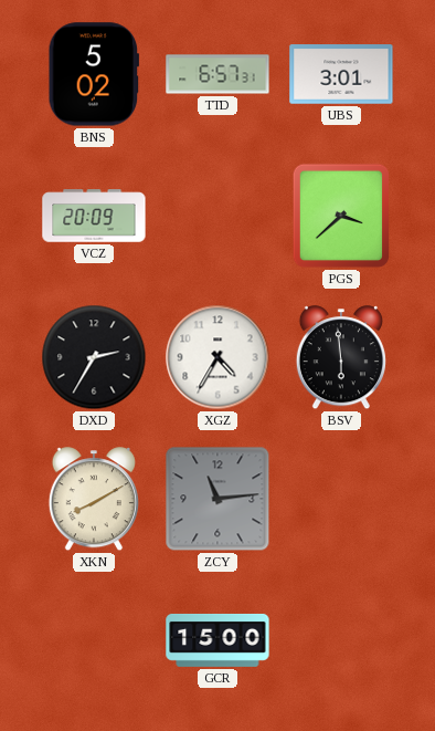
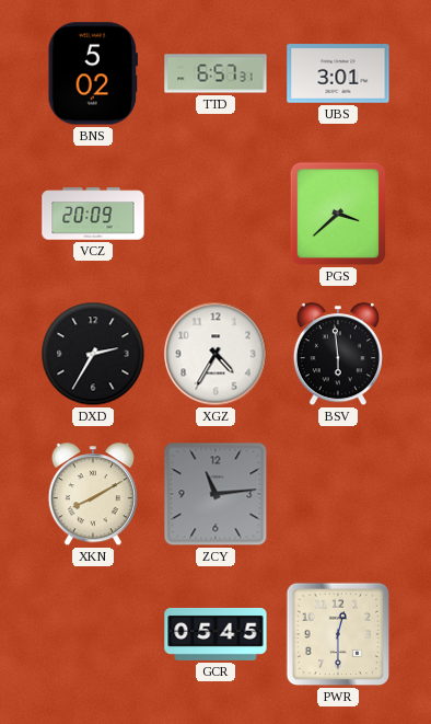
GCR: 15:00 -> 05:45
PWR: none -> 12:30
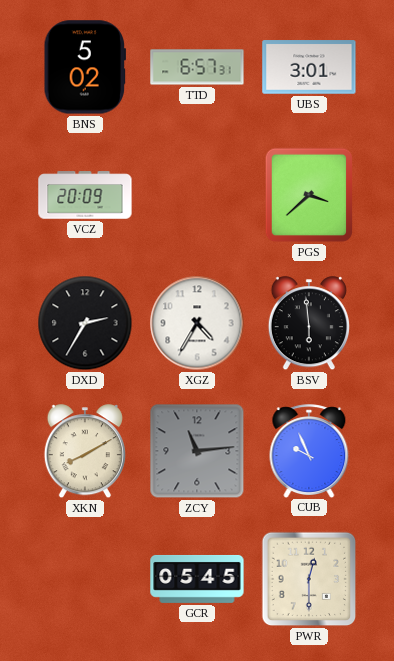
CUB: none -> 9:56
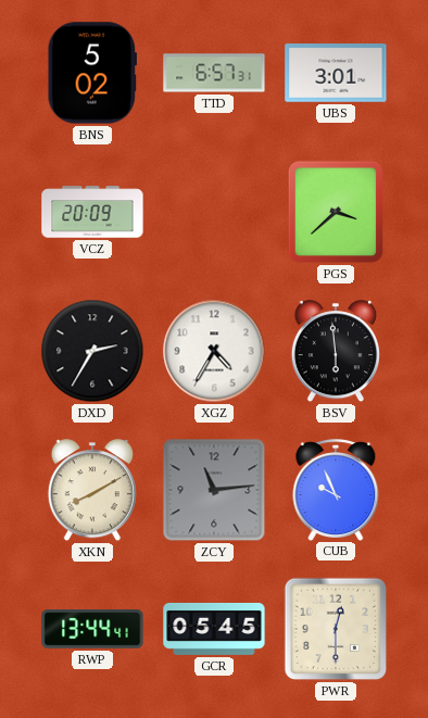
RWP: none -> 13:44
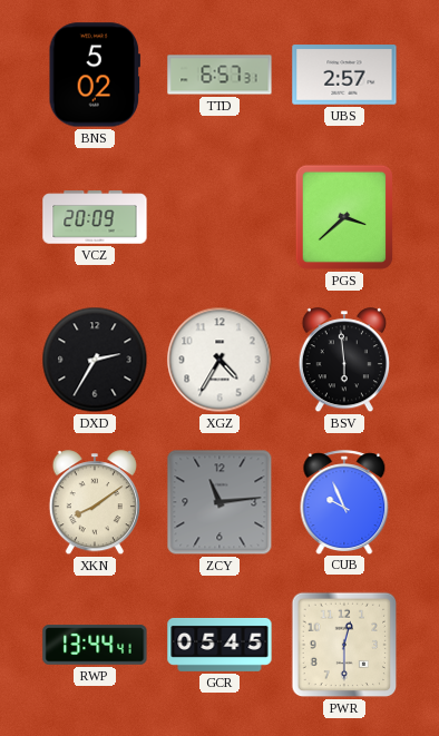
UBS: 3:01 -> 2:57
XKN: 8:10 -> 8:09
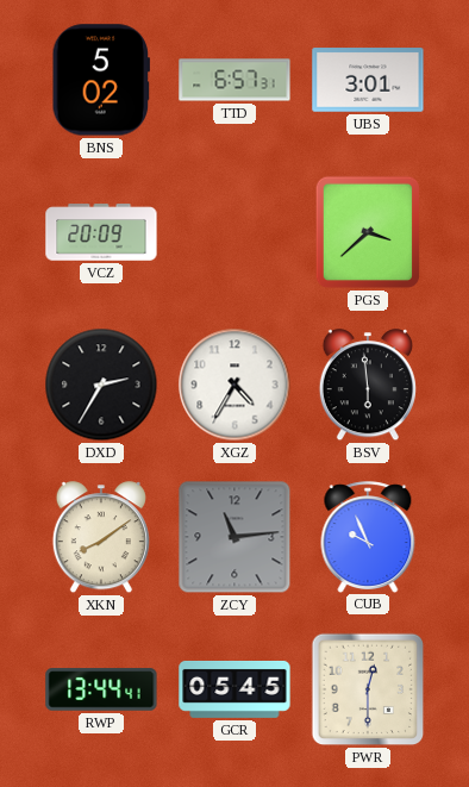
UBS: 2:57 -> 3:01
